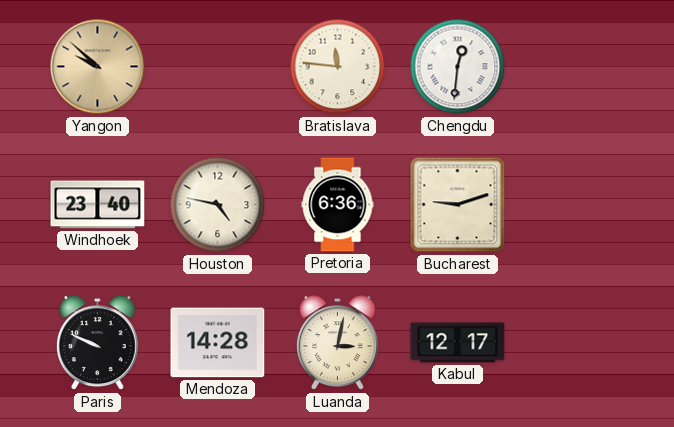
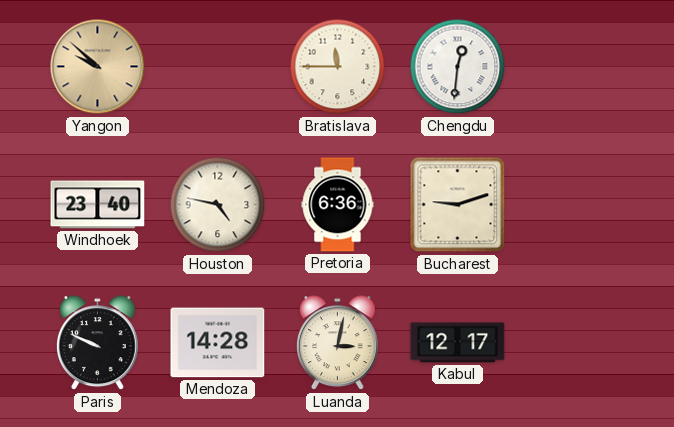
Bratislava: 11:46 -> 11:45
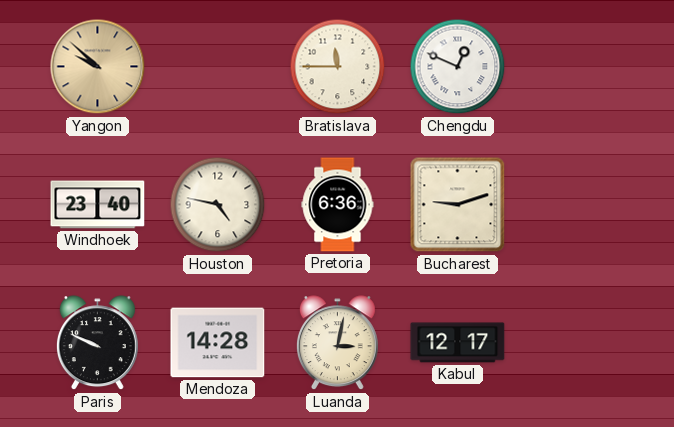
Chengdu: 12:31 -> 12:49
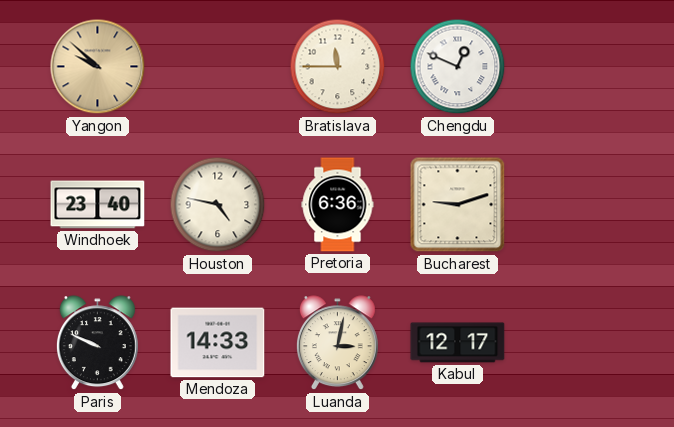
Mendoza: 14:28 -> 14:33
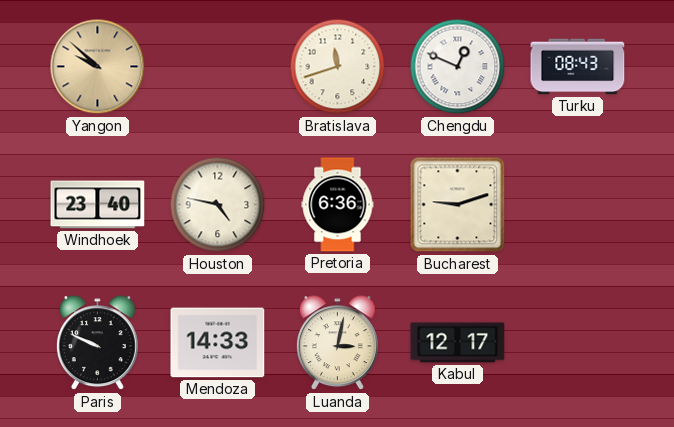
Bratislava: 11:45 -> 11:42
Turku: none -> 08:43
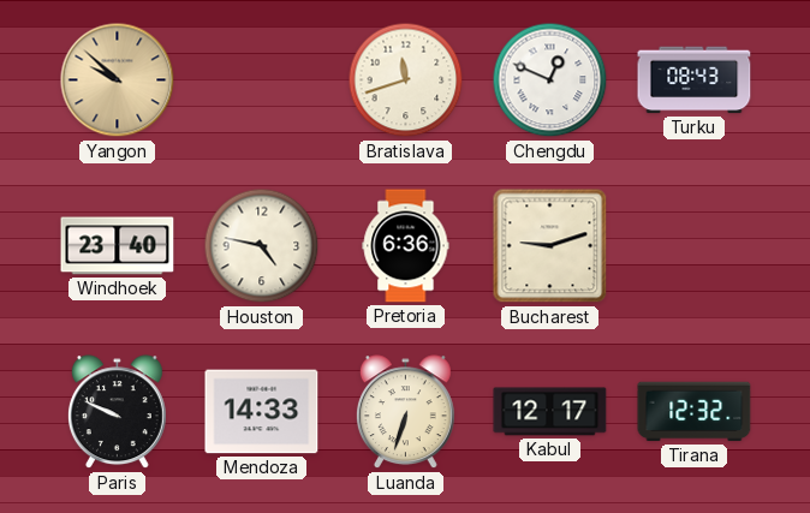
Luanda: 3:02 -> 6:33
Tirana: none -> 12:32
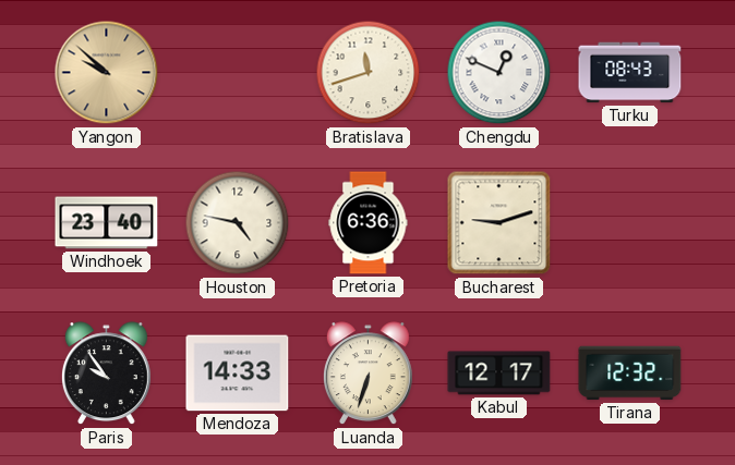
Paris: 9:49 -> 9:54
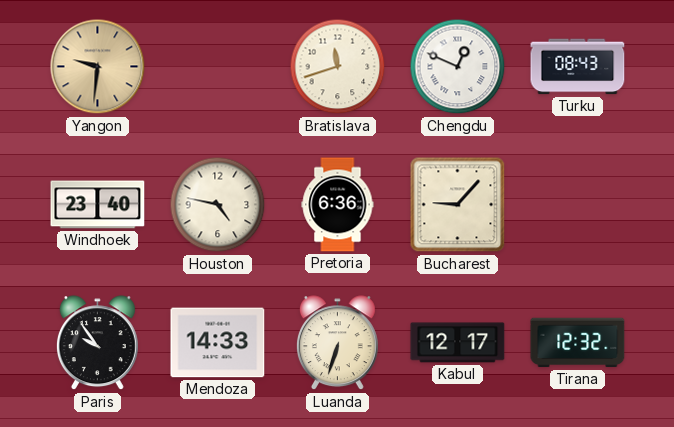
Yangon: 9:52 -> 9:31
Bucharest: 9:12 -> 9:07
